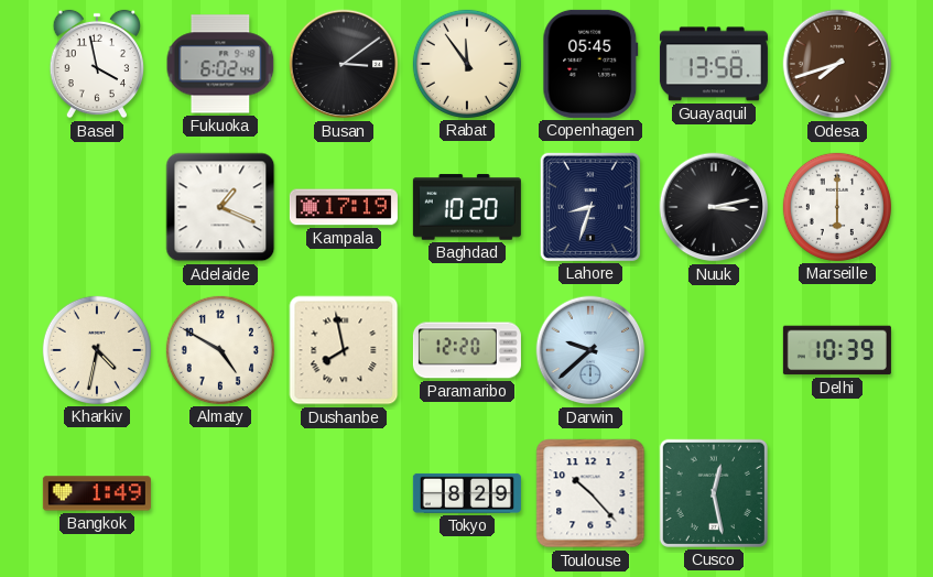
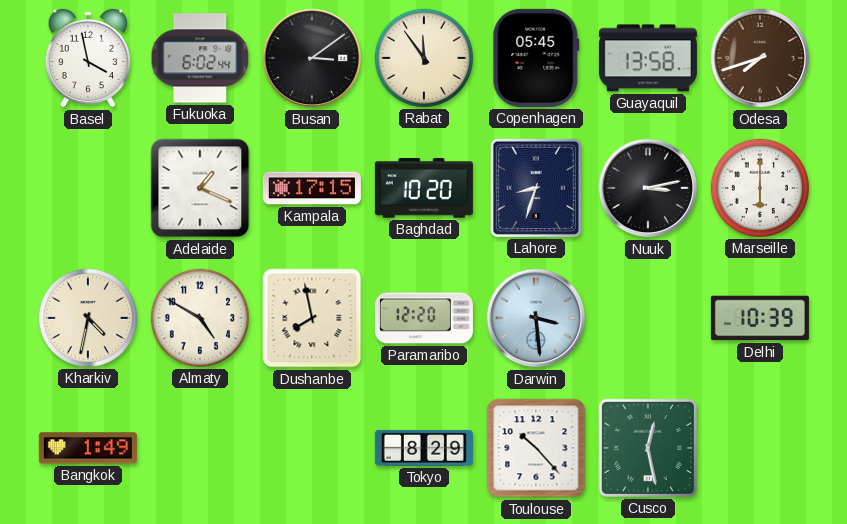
Kampala: 17:19 -> 17:15
Darwin: 9:38 -> 3:29
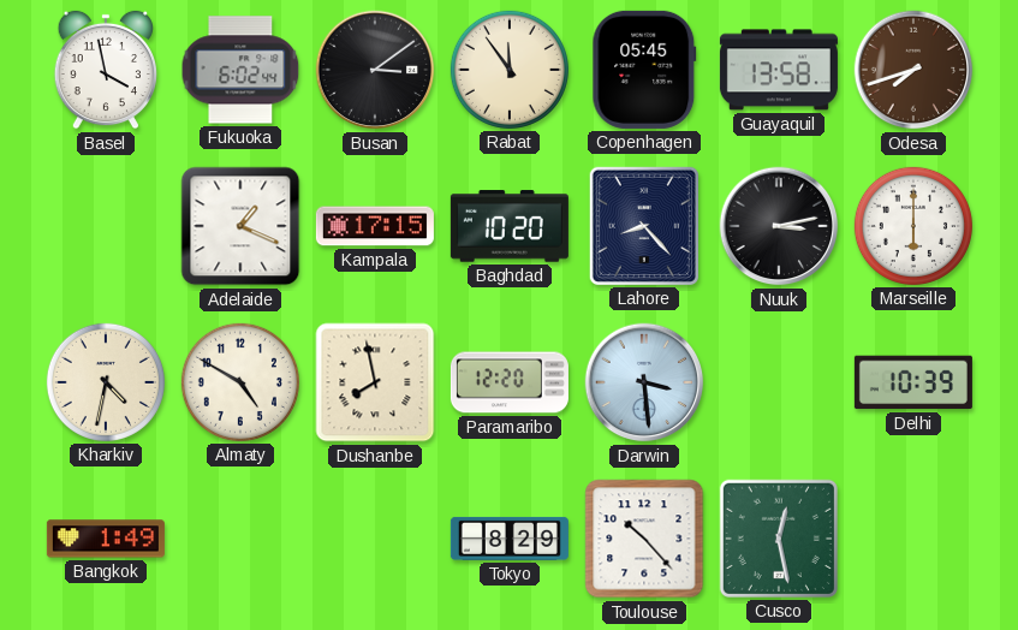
Lahore: 8:33 -> 8:23
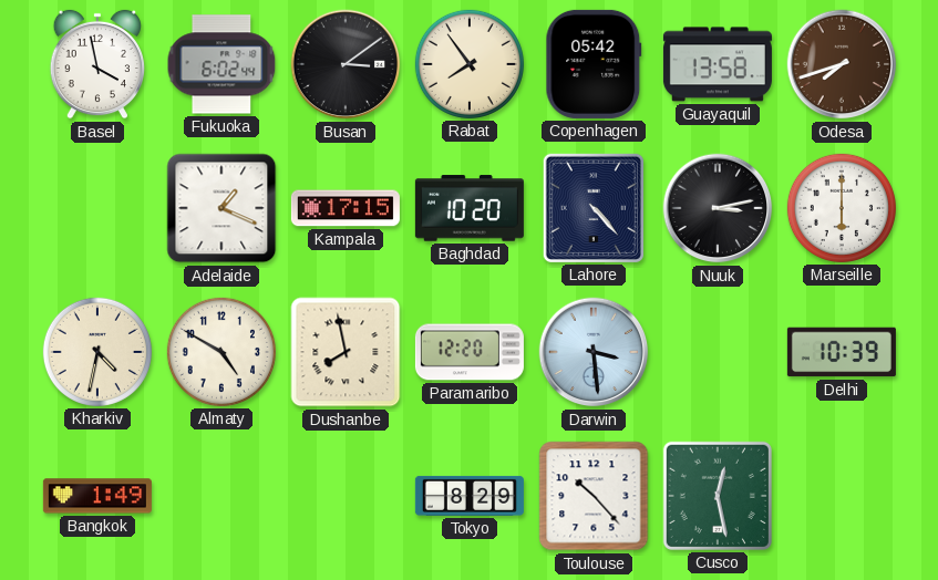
Rabat: 11:54 -> 7:54
Copenhagen: 05:45 -> 05:42
Lahore: 8:23 -> 4:23
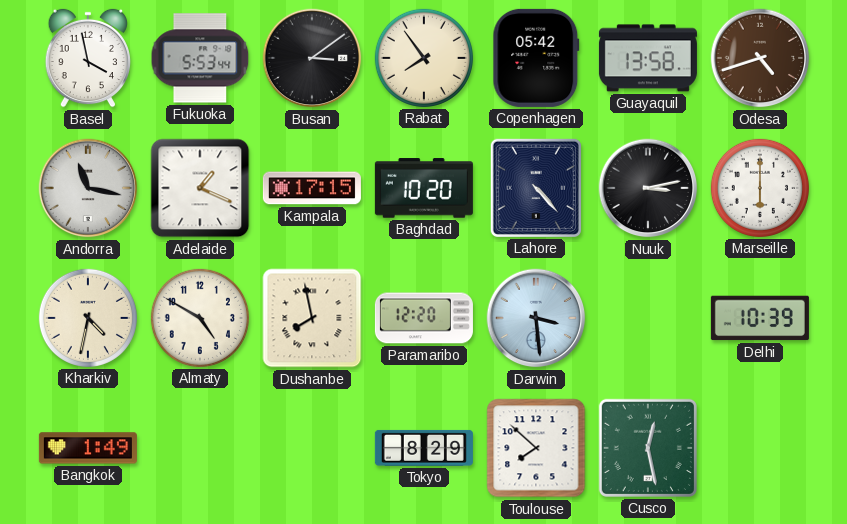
Fukuoka: 6:02 -> 5:53
Odesa: 7:42 -> 4:42
Andorra: none -> 11:17
Toulouse: 10:23 -> 7:52
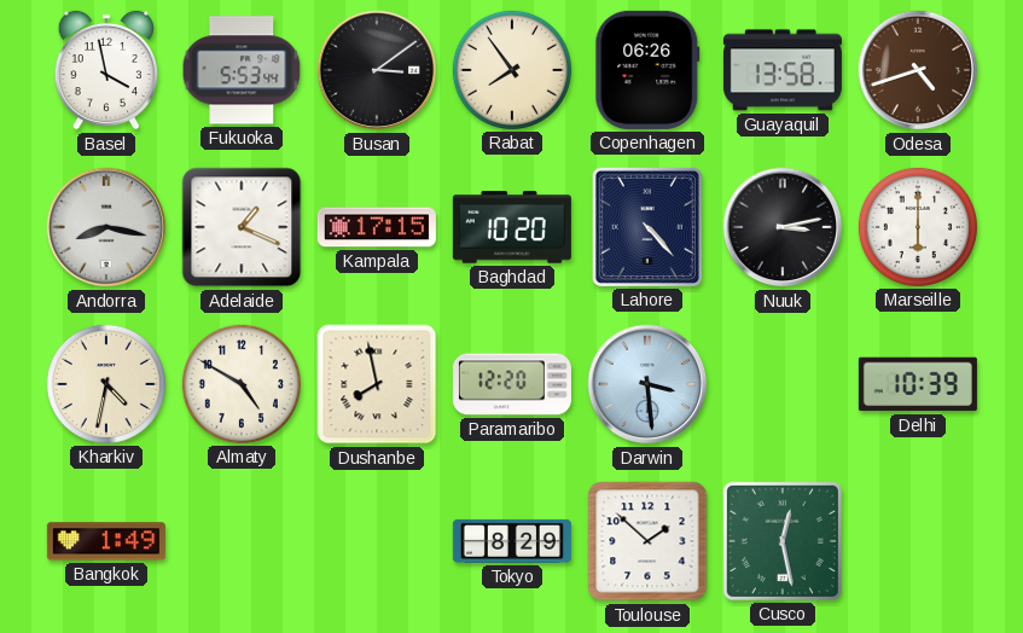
Copenhagen: 05:42 -> 06:26
Andorra: 11:17 -> 8:17
Toulouse: 7:52 -> 1:52
